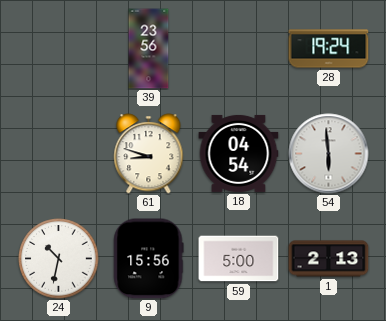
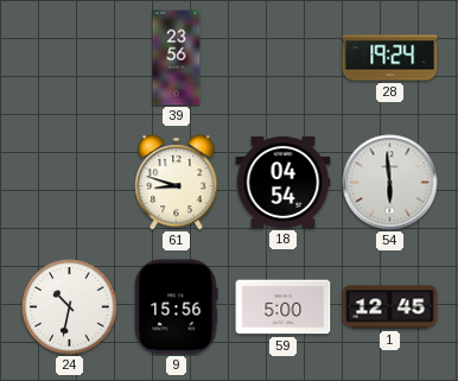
1: 2:13 -> 12:45
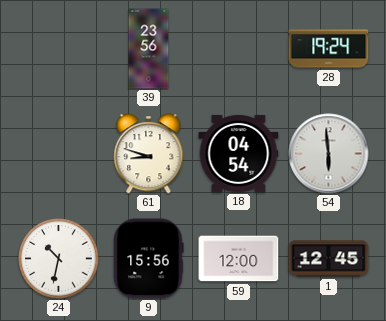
59: 5:00 -> 12:00
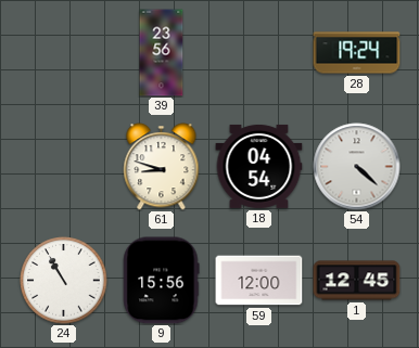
54: 5:59 -> 4:22
24: 10:32 -> 10:55
